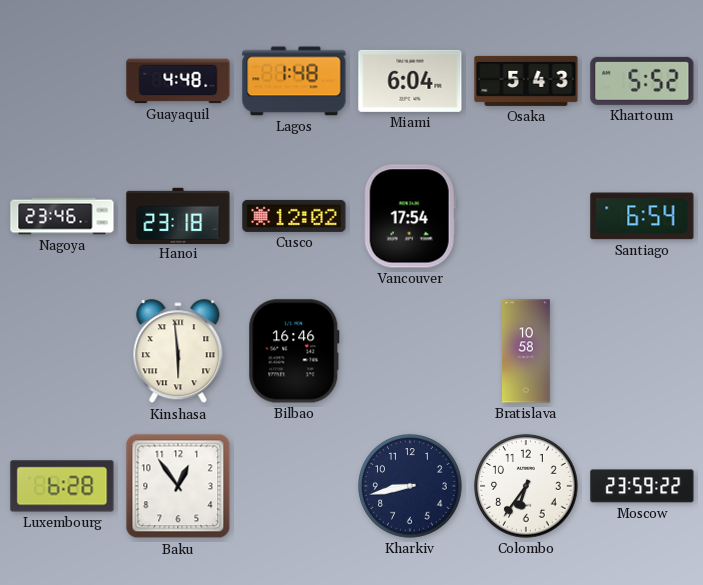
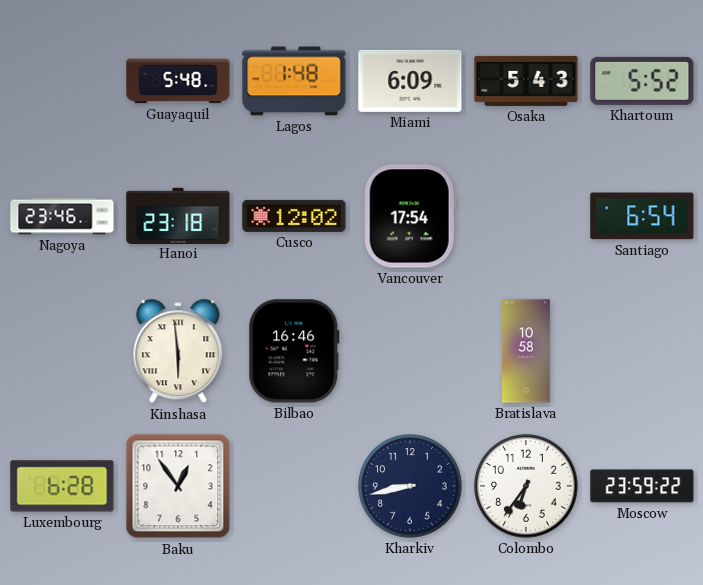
Guayaquil: 4:48 -> 5:48
Miami: 6:04 -> 6:09
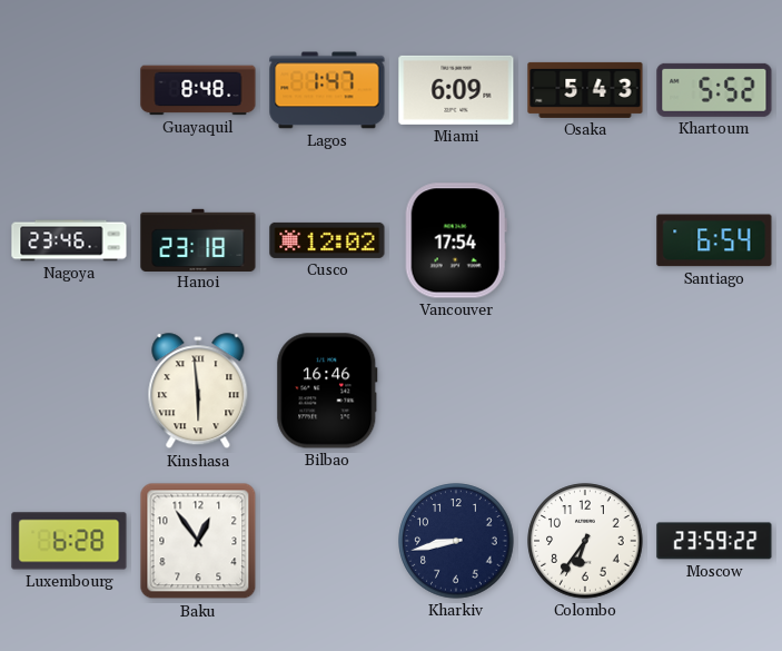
Guayaquil: 5:48 -> 8:48
Lagos: 1:48 -> 1:47
Bratislava: 10:58 -> none
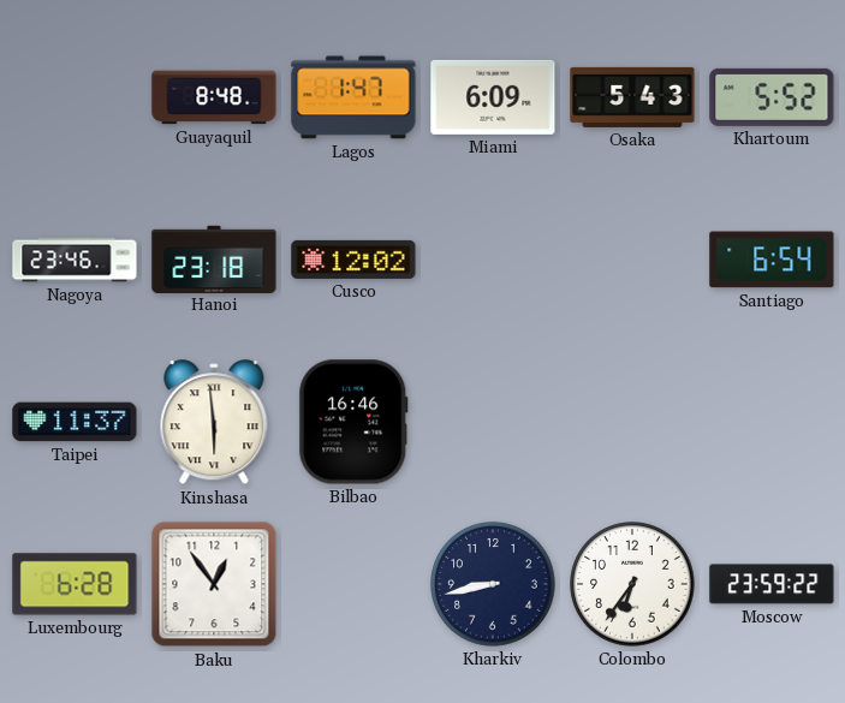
Vancouver: 17:54 -> none
Taipei: none -> 11:37
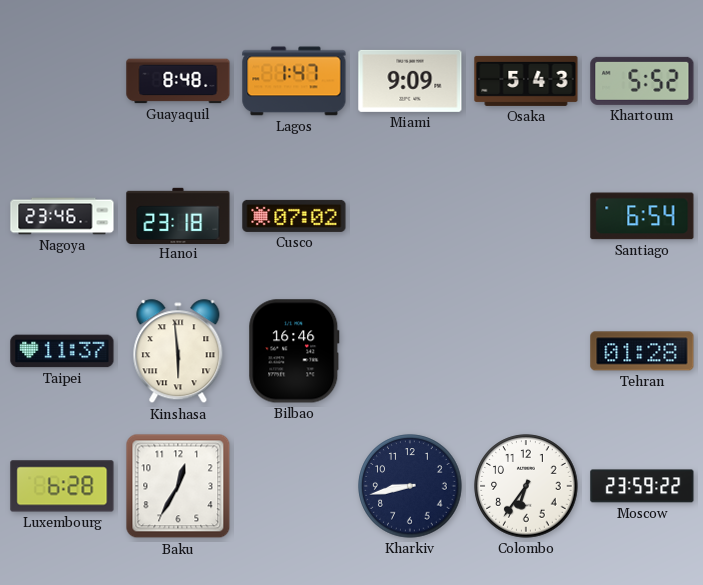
Miami: 6:09 -> 9:09
Cusco: 12:02 -> 07:02
Tehran: none -> 01:28
Baku: 12:54 -> 12:35
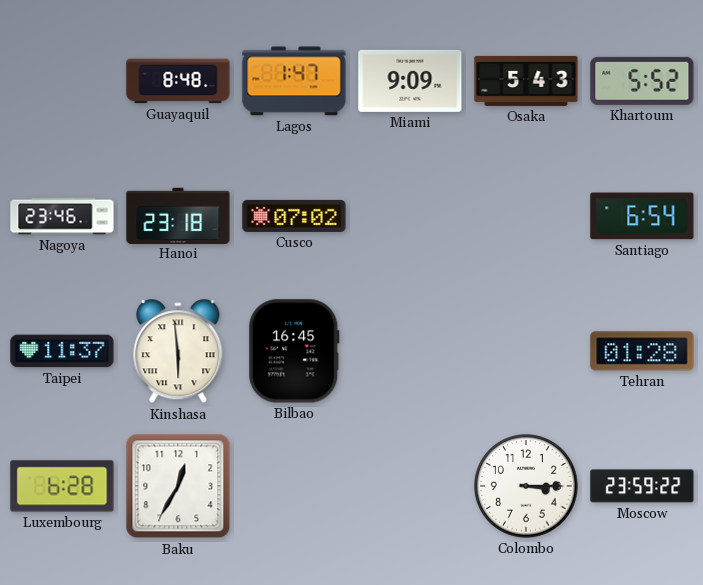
Bilbao: 16:46 -> 16:45
Kharkiv: 8:43 -> none
Colombo: 6:36 -> 3:15
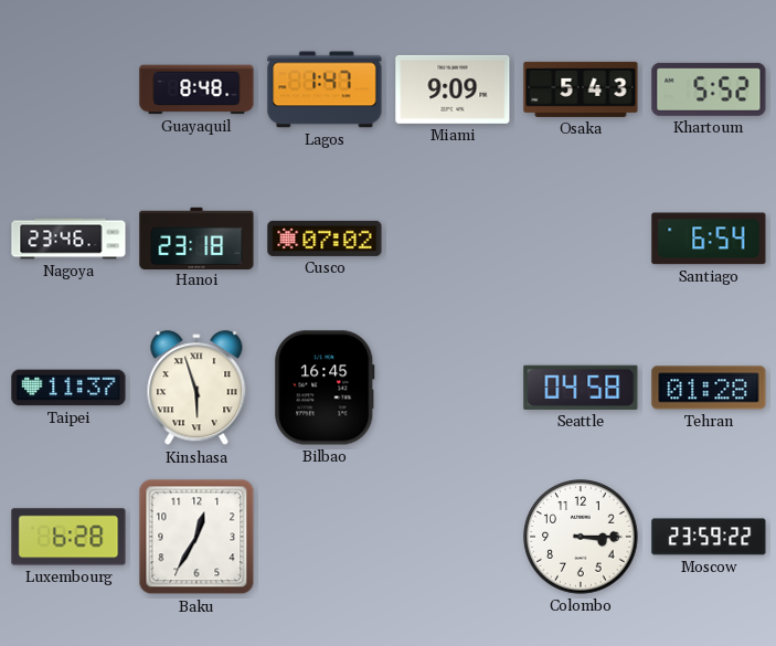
Kinshasa: 5:59 -> 5:57
Seattle: none -> 04:58
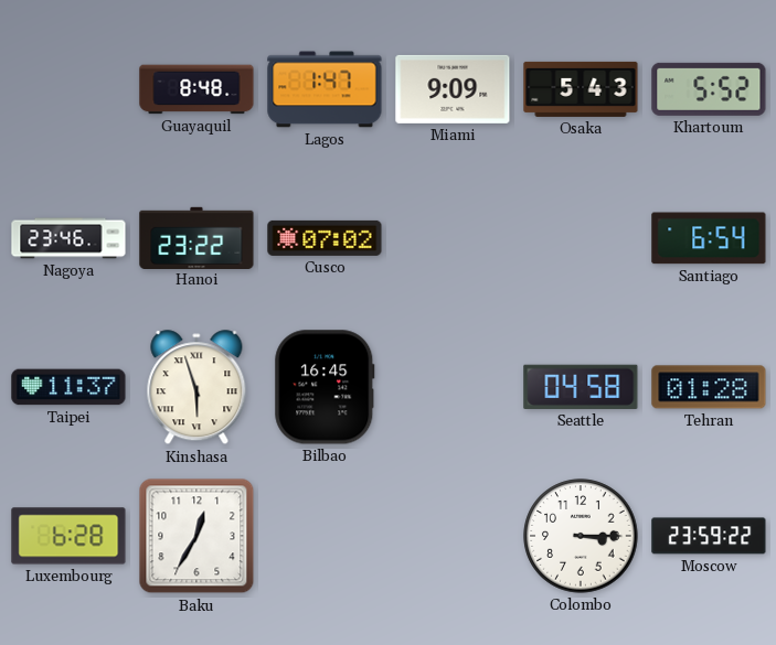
Hanoi: 23:18 -> 23:22
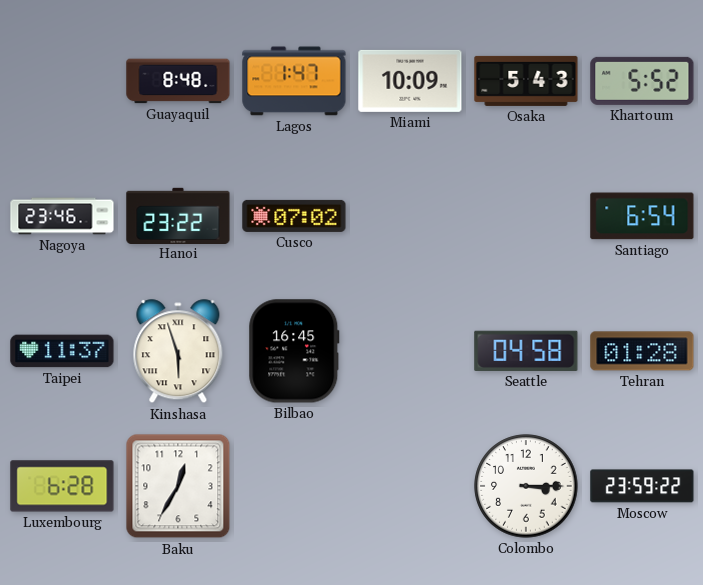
Miami: 9:09 -> 10:09
